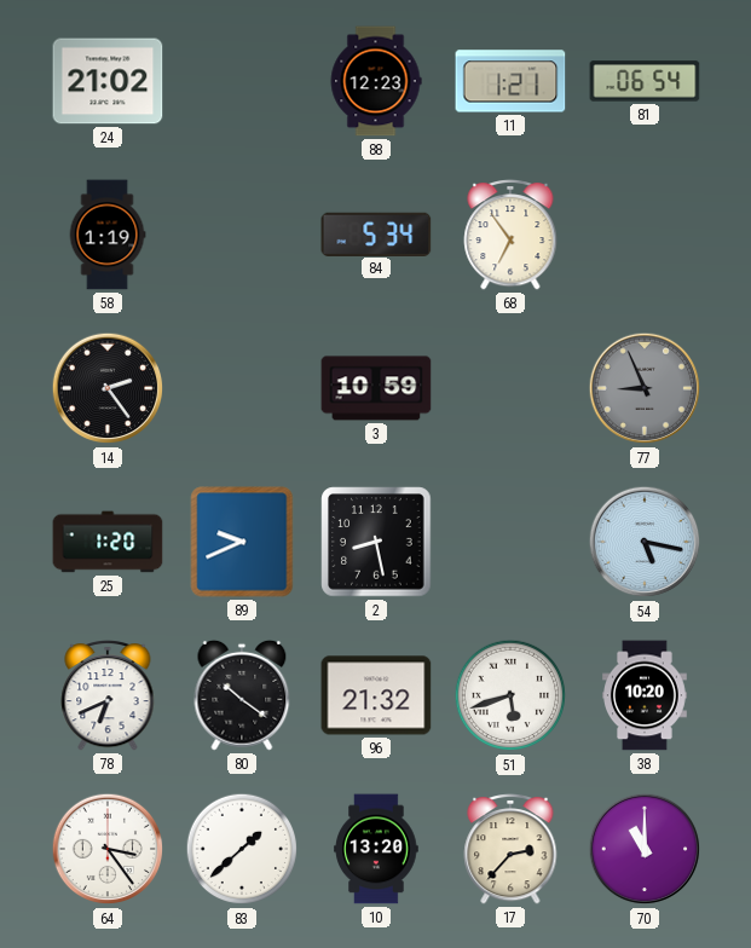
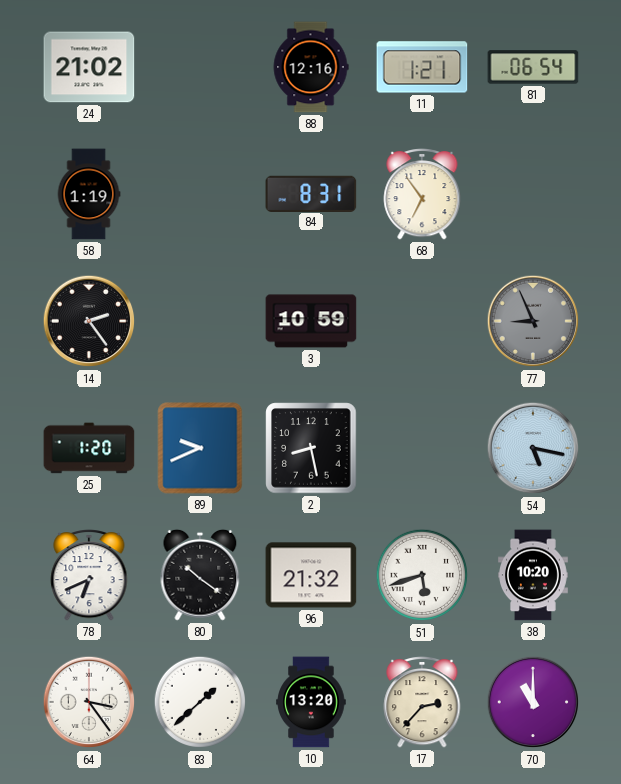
88: 12:23 -> 12:16
84: 5:34 -> 8:31
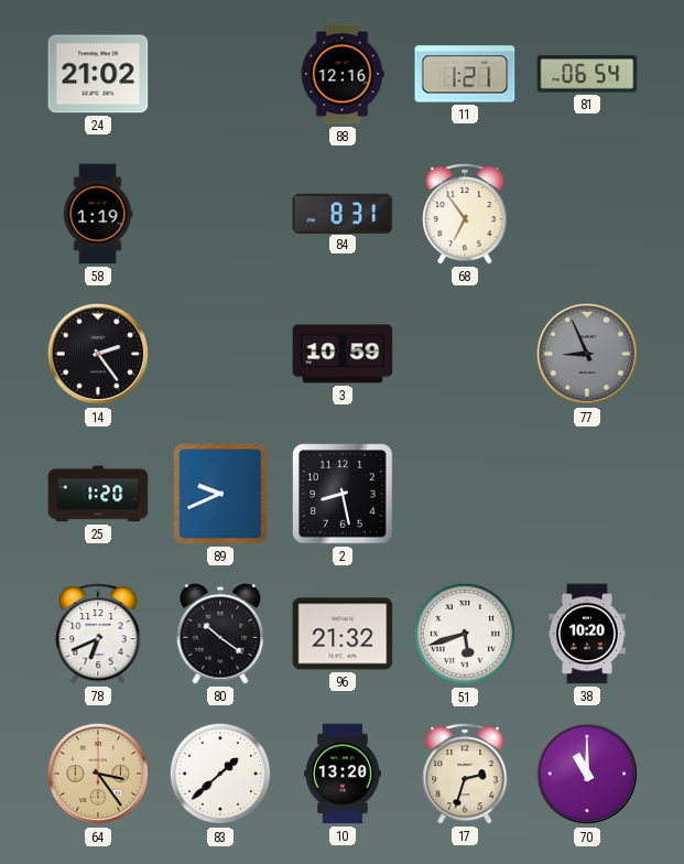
54: 5:17 -> none
64 dial: white -> champagne
17: 2:37 -> 2:33
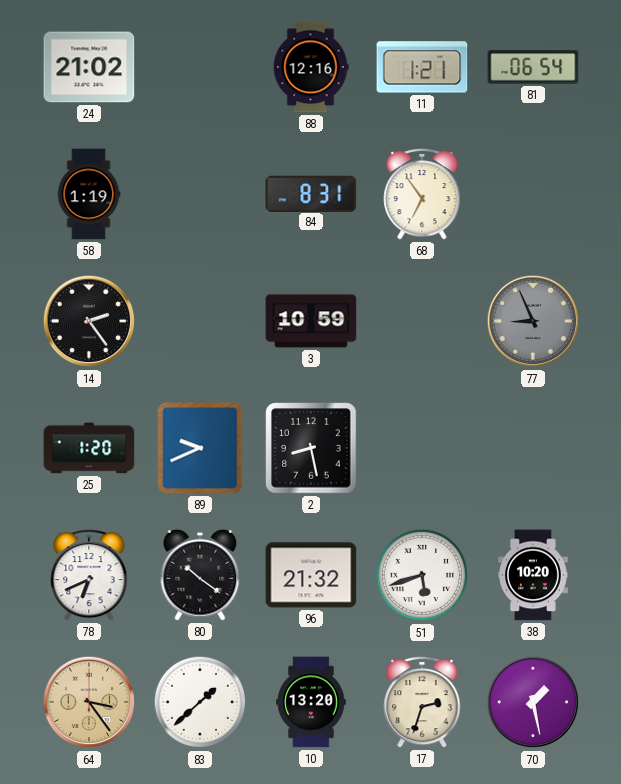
70: 11:00 -> 1:28
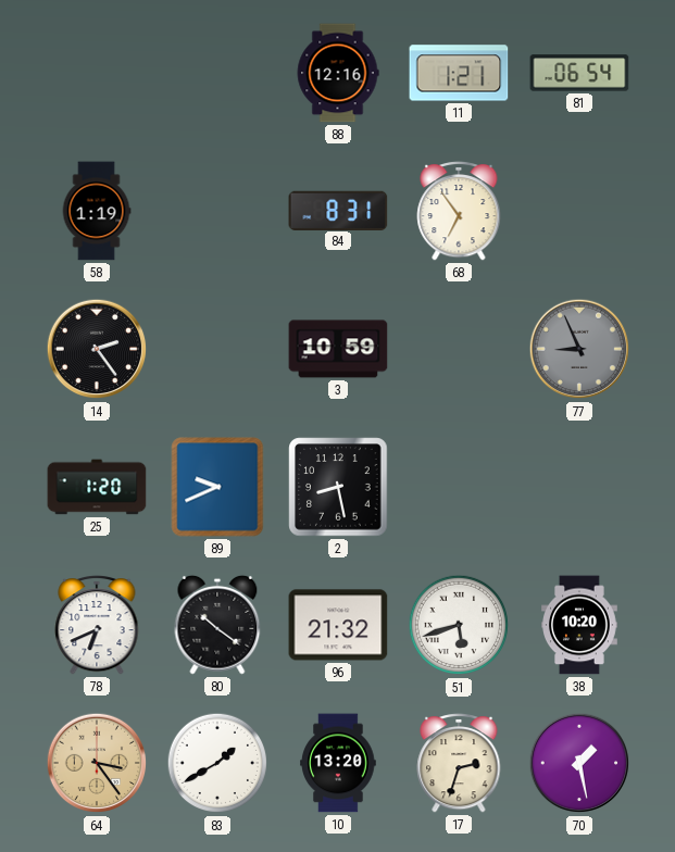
24: 21:02 -> none
83: 1:38 -> 1:40
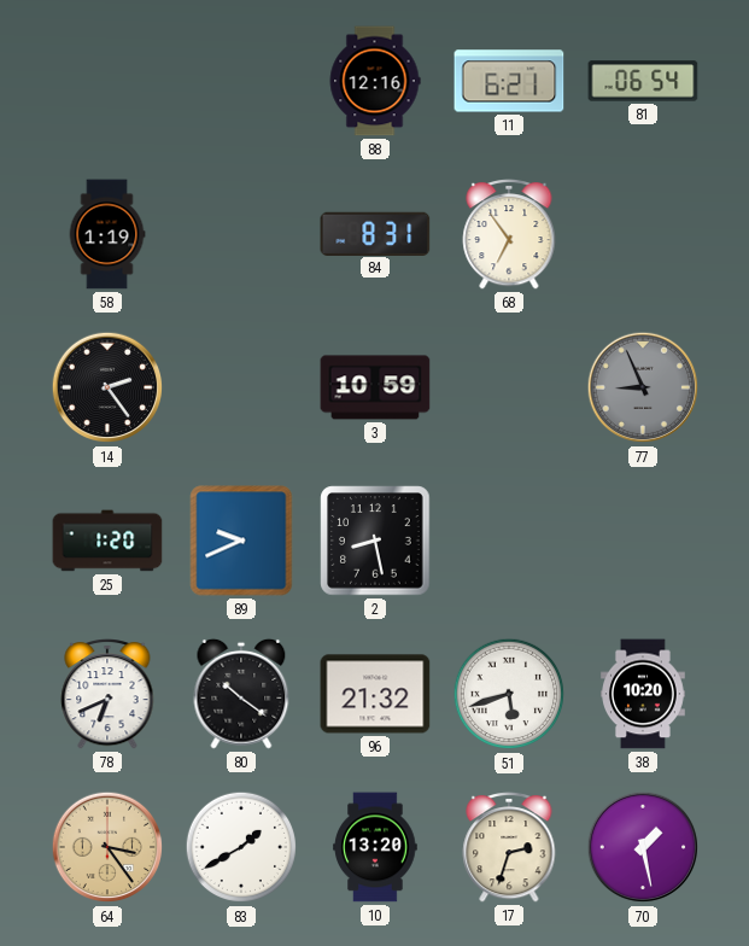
11: 1:21 -> 6:21
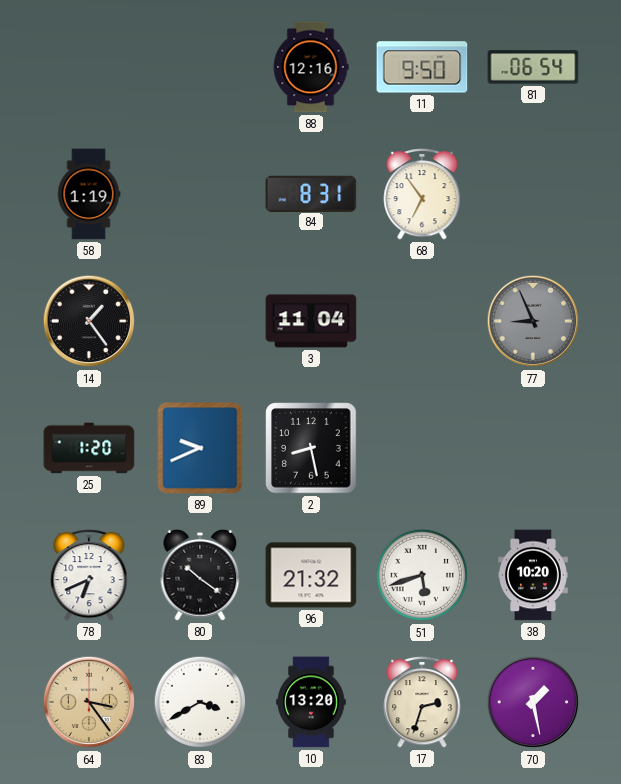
11: 6:21 -> 9:50
14: 2:24 -> 1:24
3: 10:59 -> 11:04
83: 1:40 -> 3:40
